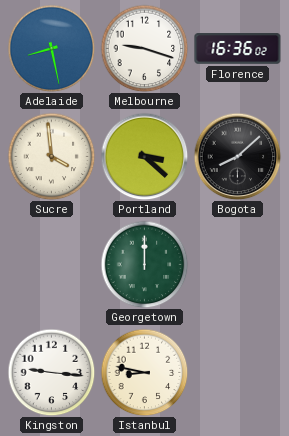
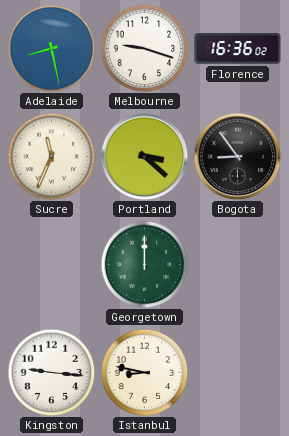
Sucre: 3:59 -> 11:34
Bogota: 8:08 -> 8:54
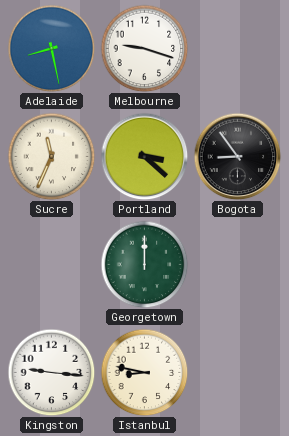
Florence: 16:36 -> none
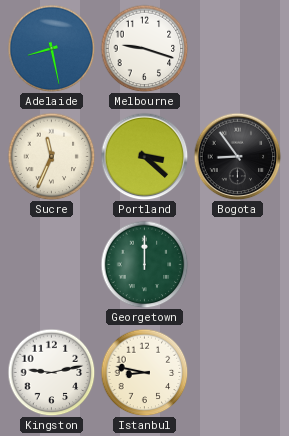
Kingston: 9:16 -> 9:13
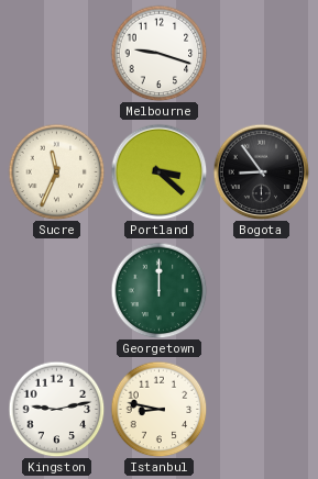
Adelaide: 8:28 -> none
